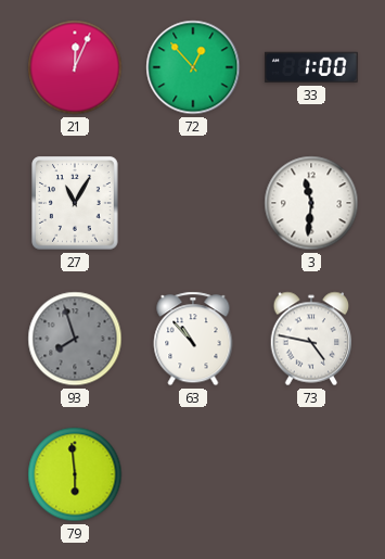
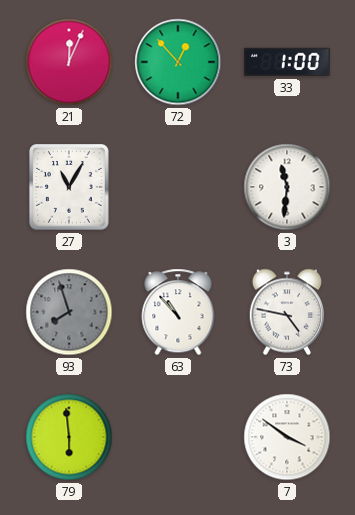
7: none -> 3:51
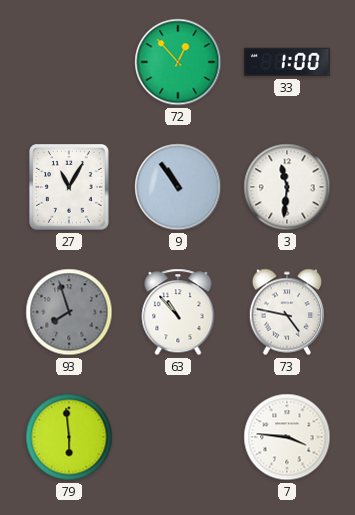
21: 12:04 -> none
9: none -> 10:54
7: 3:51 -> 3:46
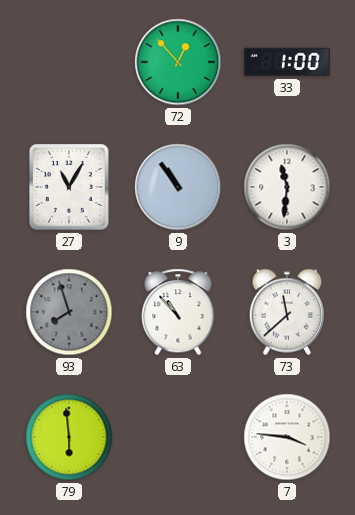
73: 4:47 -> 11:38
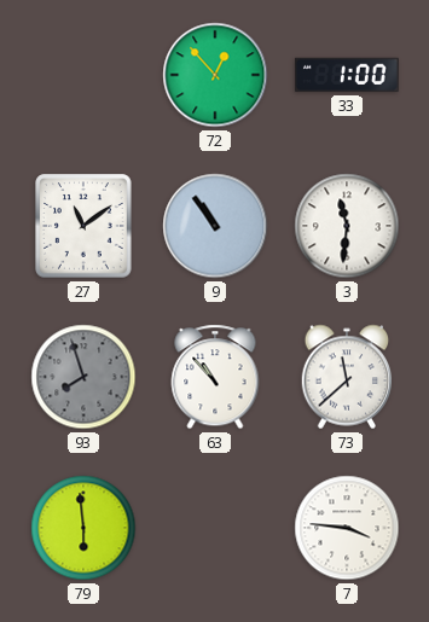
27: 11:05 -> 11:09
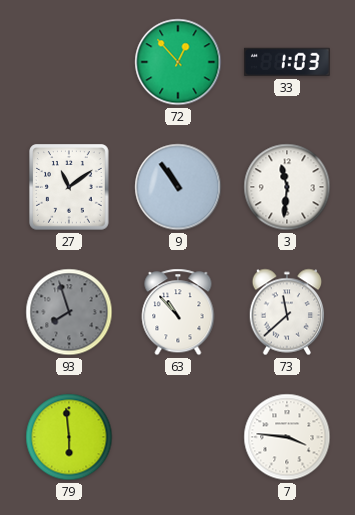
33: 1:00 -> 1:03
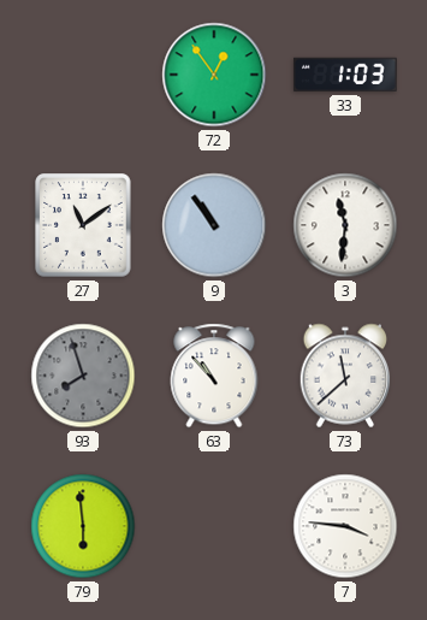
72: 12:53 -> 12:54
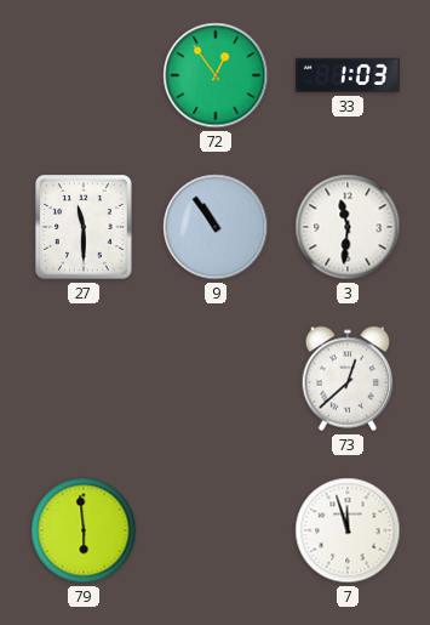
27: 11:09 -> 11:30
93: 7:57 -> none
63: 10:53 -> none
73: 11:38 -> 12:38
7: 3:46 -> 11:57
